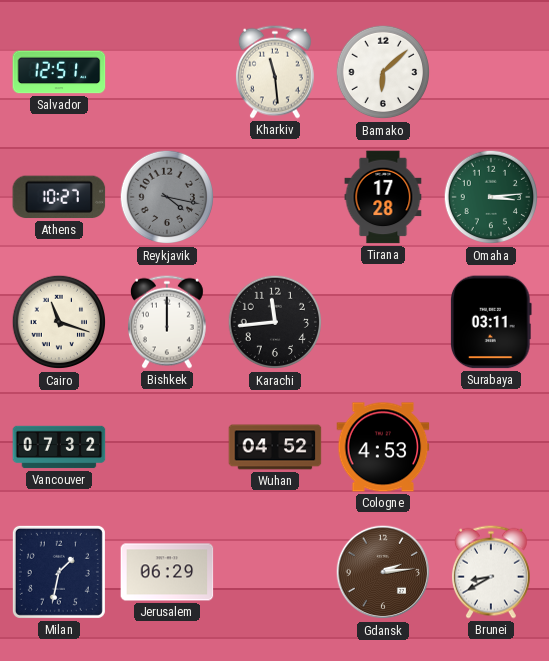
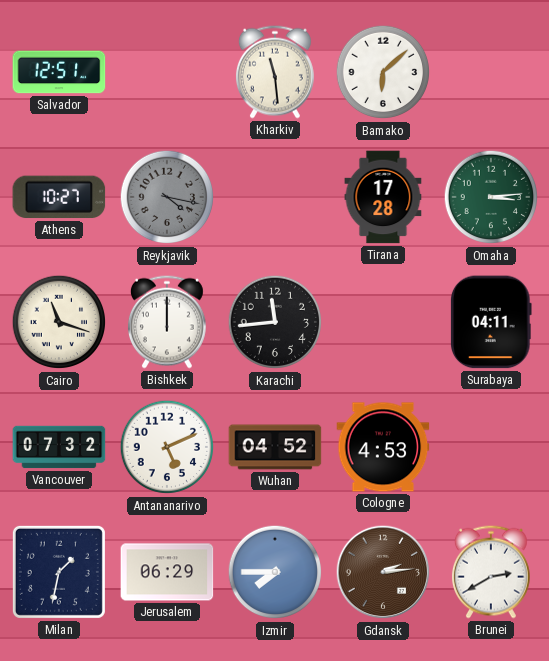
Surabaya: 03:11 -> 04:11
Antananarivo: none -> 5:11
Izmir: none -> 7:45
Brunei: 8:40 -> 2:40
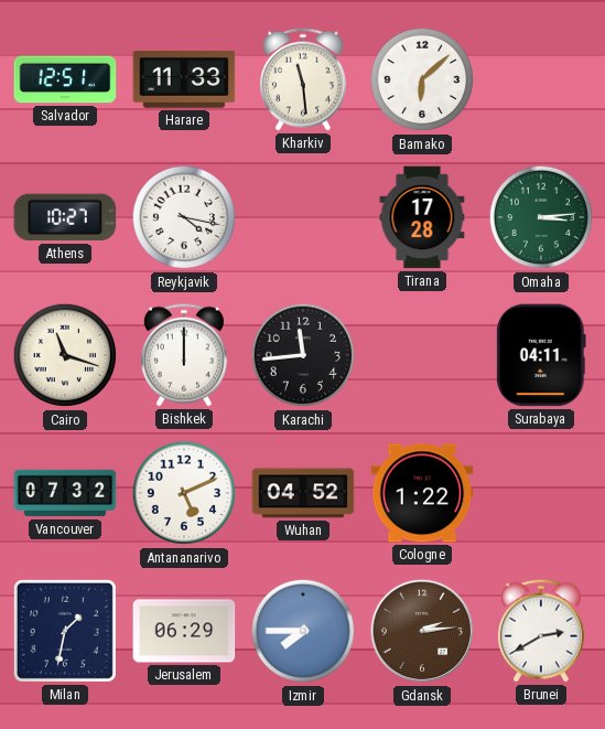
Harare: none -> 11:33
Reykjavik dial: grey -> white
Cologne: 4:53 -> 1:22
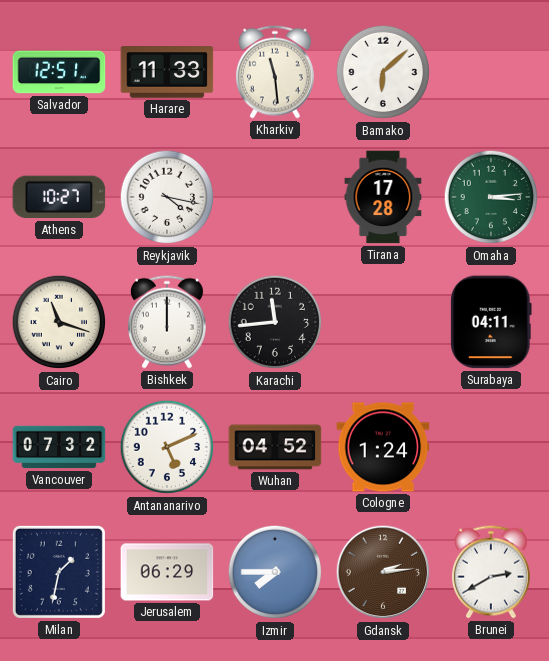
Cologne: 1:22 -> 1:24
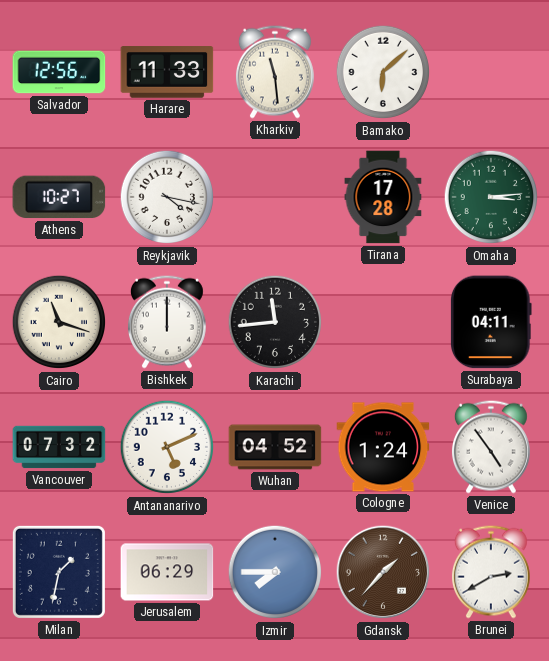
Salvador: 12:51 -> 12:56
Venice: none -> 4:54
Gdansk: 2:14 -> 1:37
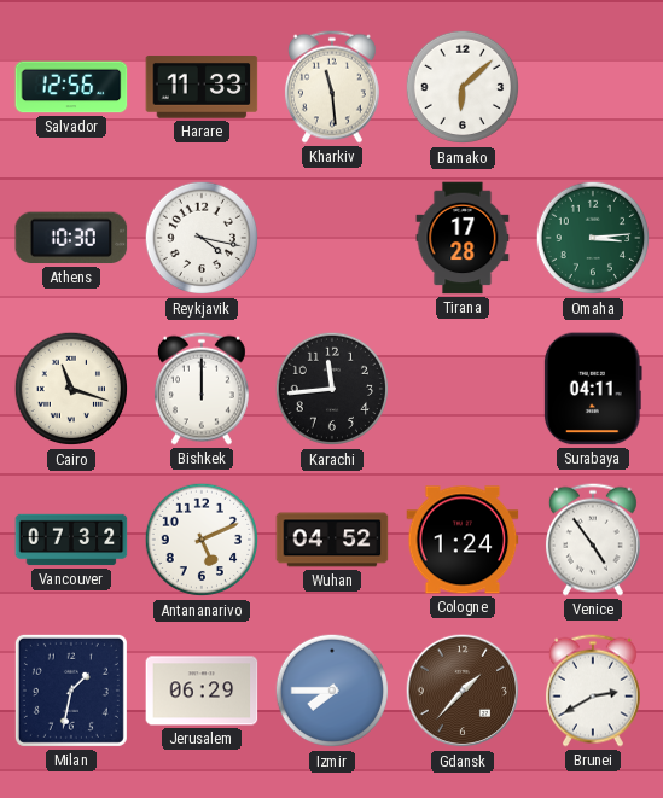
Athens: 10:27 -> 10:30
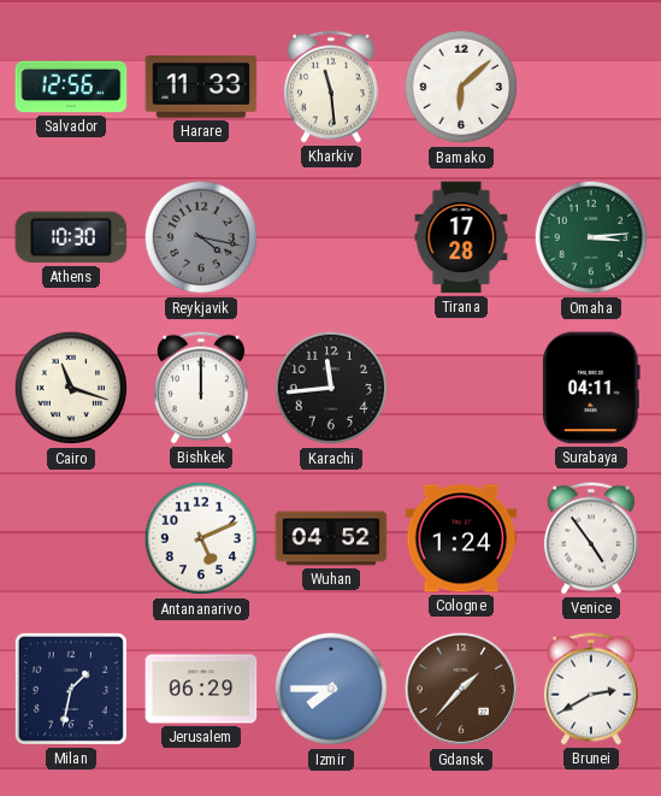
Reykjavik dial: white -> grey
Vancouver: 07:32 -> none
